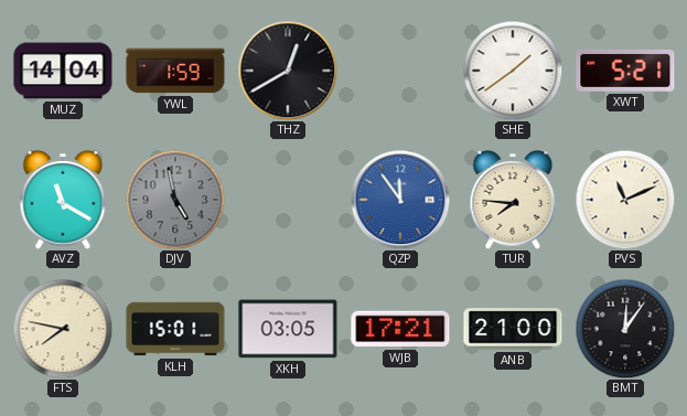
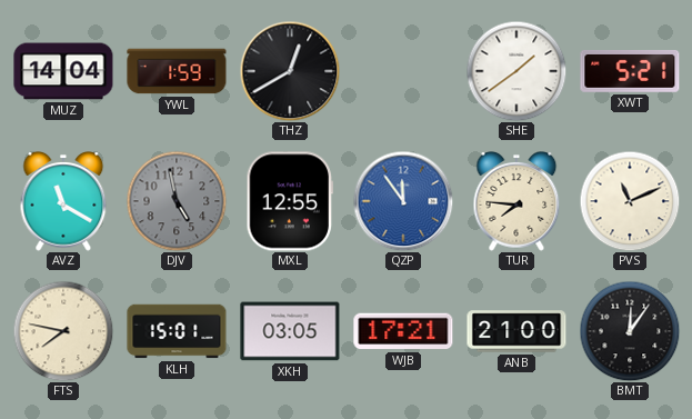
MXL: none -> 12:55
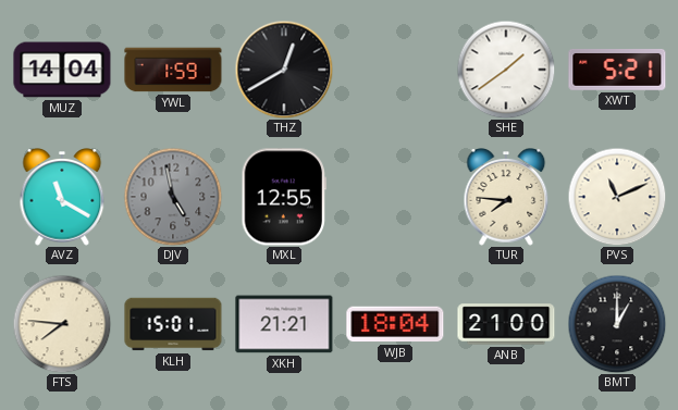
QZP: 11:54 -> none
FTS: 7:47 -> 7:46
XKH: 03:05 -> 21:21
WJB: 17:21 -> 18:04
BMT: 12:06 -> 1:00
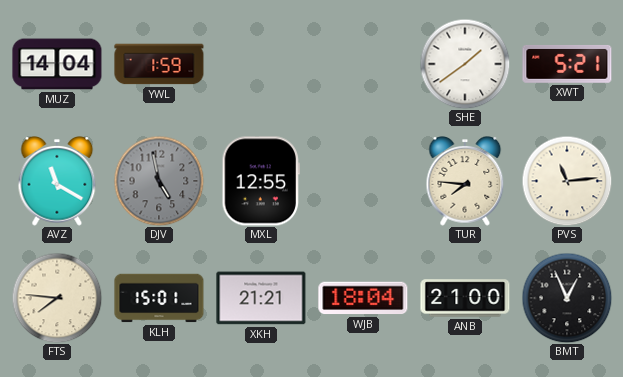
THZ: 12:40 -> none
PVS: 11:11 -> 11:14
BMT: 1:00 -> 12:56
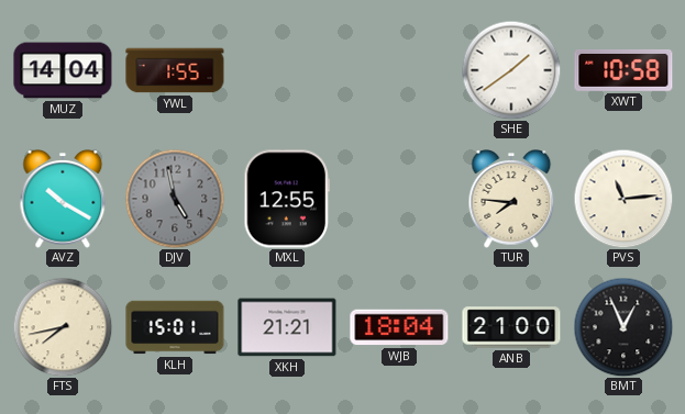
YWL: 1:59 -> 1:55
XWT: 5:21 -> 10:58
AVZ: 11:20 -> 10:20
FTS: 7:46 -> 7:43
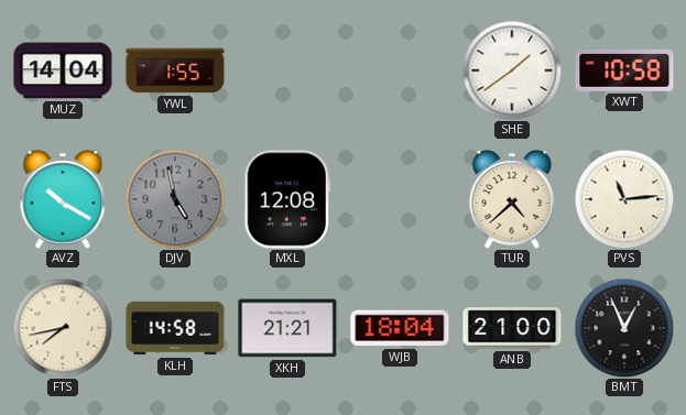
MXL: 12:55 -> 12:08
TUR: 7:46 -> 4:38
KLH: 15:01 -> 14:58
